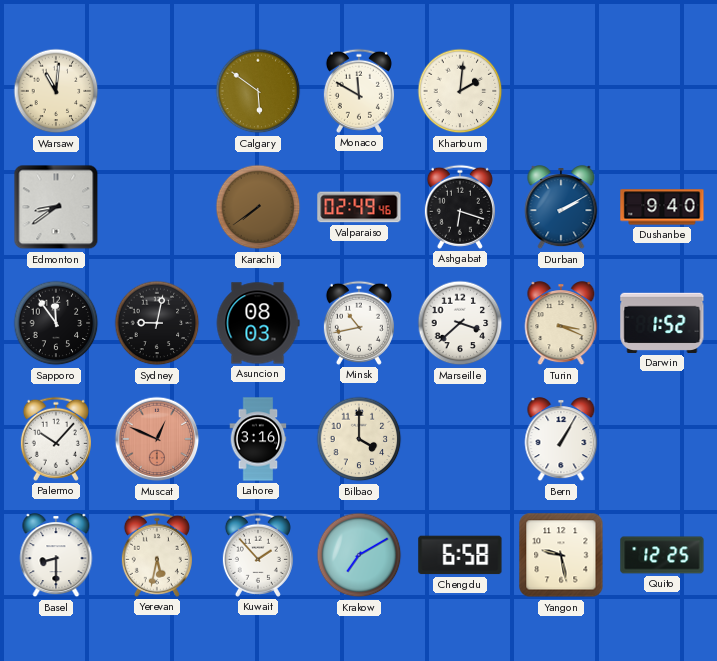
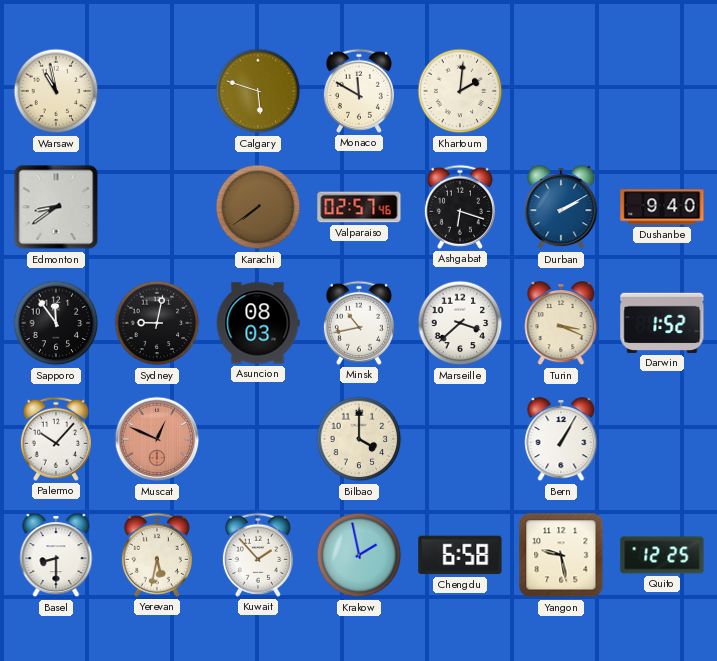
Warsaw: 11:01 -> 10:58
Calgary: 5:51 -> 5:48
Valparaiso: 02:49 -> 02:57
Lahore: 3:16 -> none
Krakow: 7:10 -> 1:58
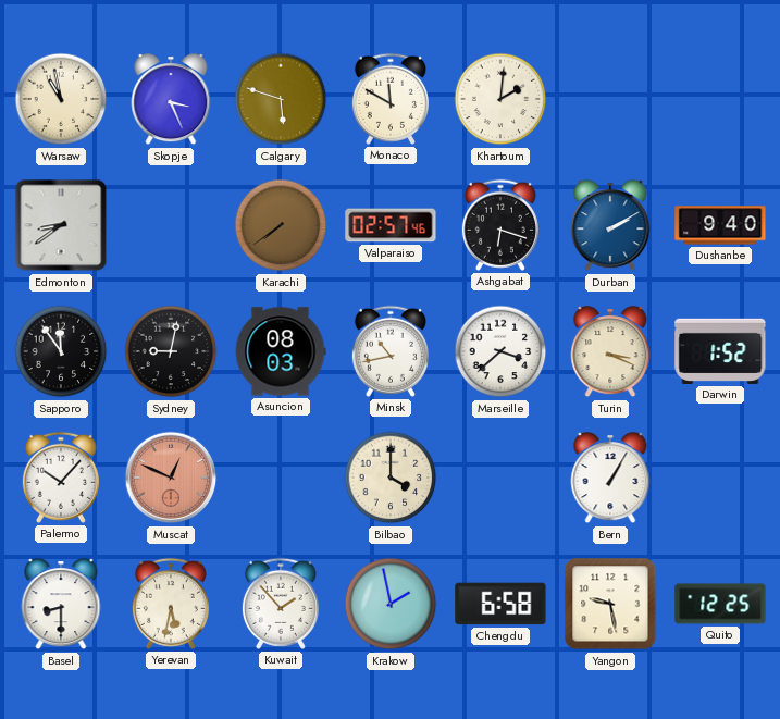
Skopje: none -> 3:26
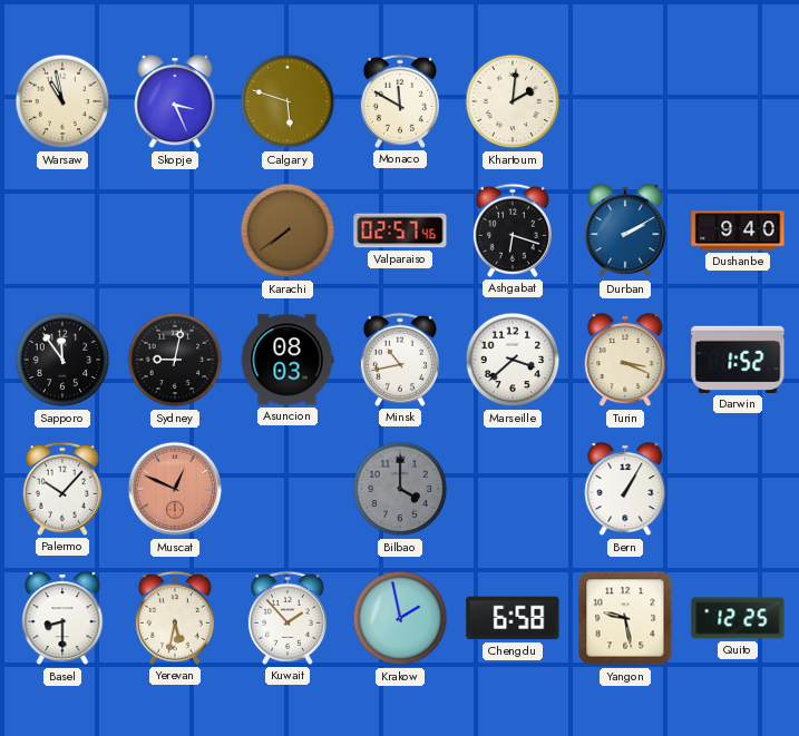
Edmonton: 8:39 -> none
Bilbao dial: cream -> grey
